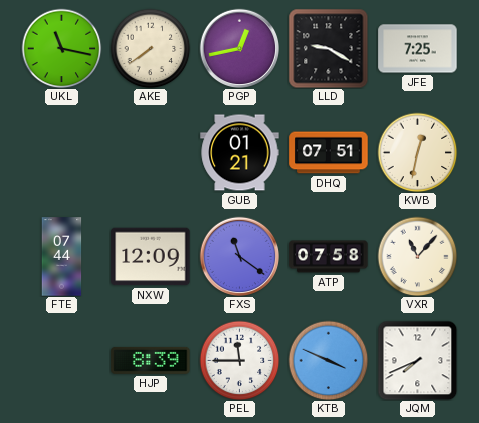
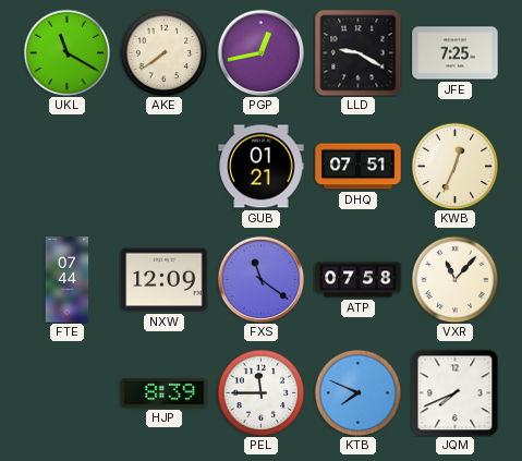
UKL: 11:17 -> 11:20
KWB: 12:32 -> 12:34
KTB: 3:49 -> 7:49
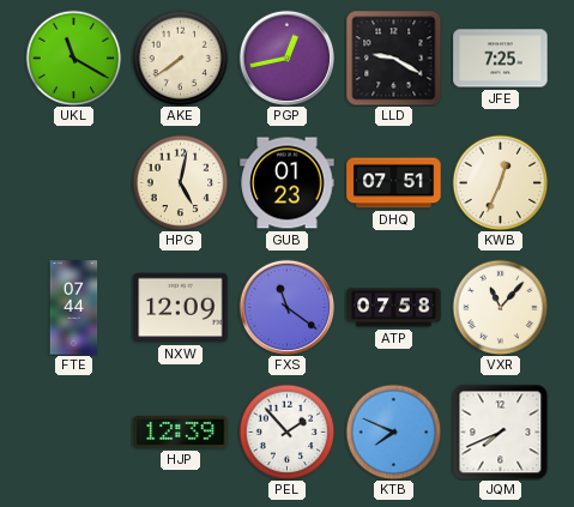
HPG: none -> 5:02
GUB: 01:21 -> 01:23
HJP: 8:39 -> 12:39
PEL: 11:45 -> 1:53
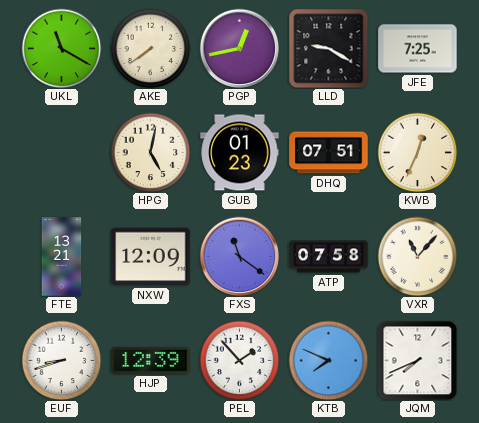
FTE: 07:44 -> 13:21
EUF: none -> 8:42
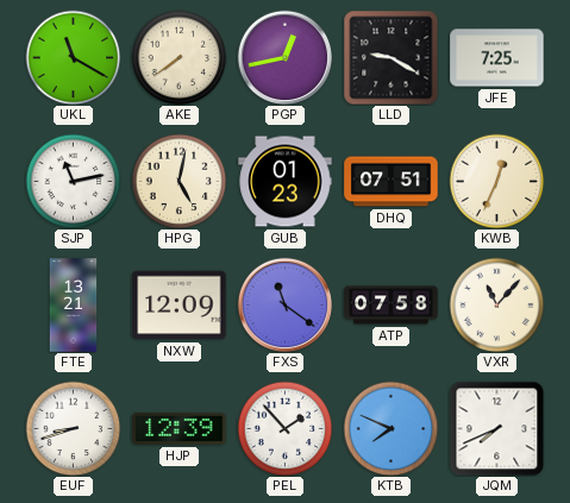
SJP: none -> 11:13
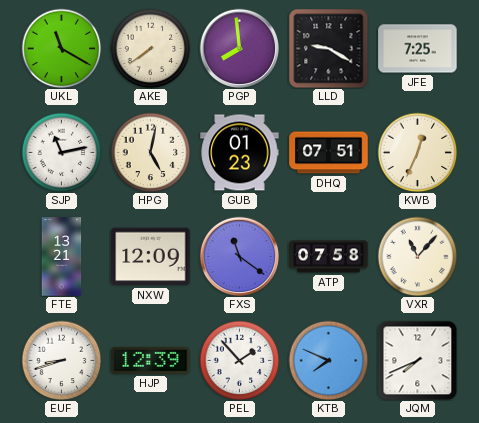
PGP: 12:43 -> 7:59
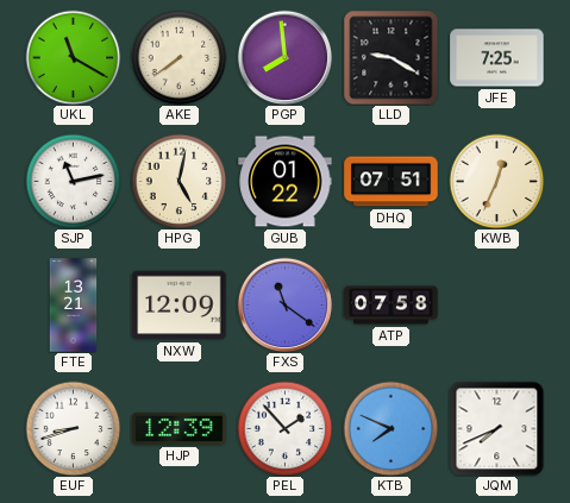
GUB: 01:23 -> 01:22
VXR: 11:07 -> none
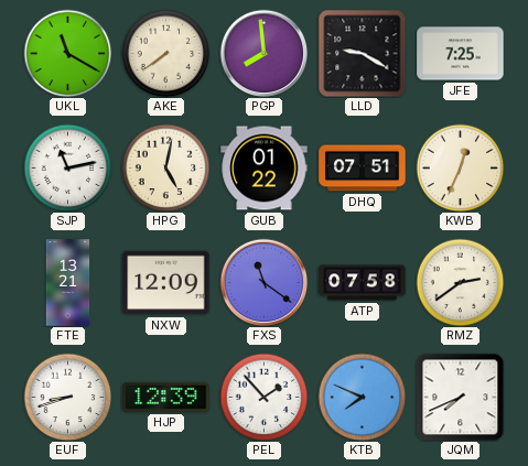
RMZ: none -> 2:39
